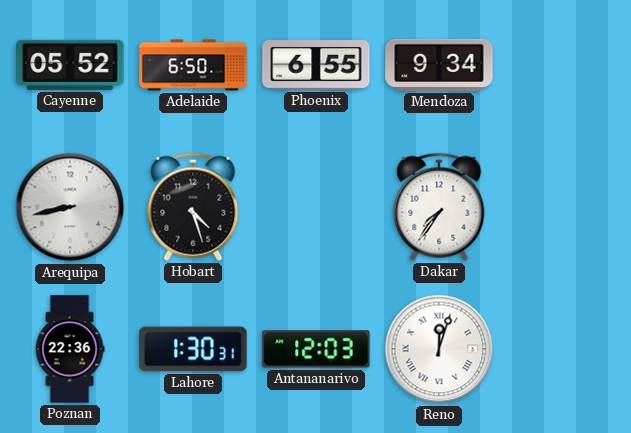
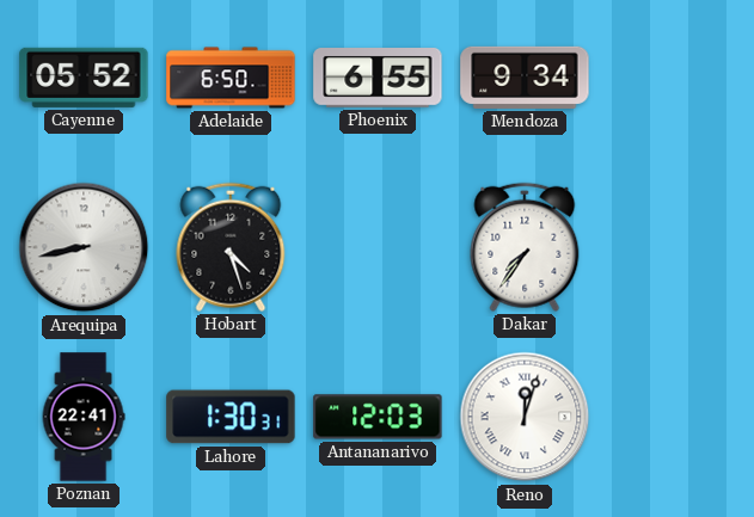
Poznan: 22:36 -> 22:41
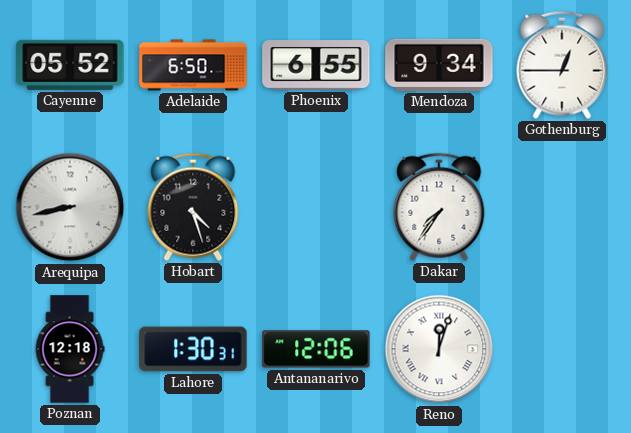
Gothenburg: none -> 12:45
Poznan: 22:41 -> 12:18
Antananarivo: 12:03 -> 12:06
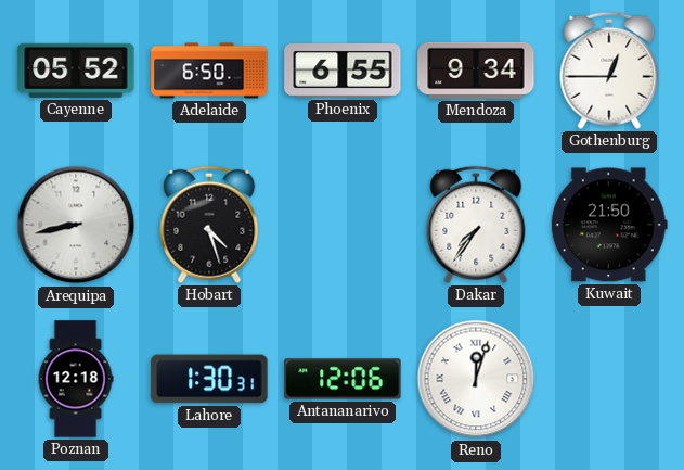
Kuwait: none -> 21:50
